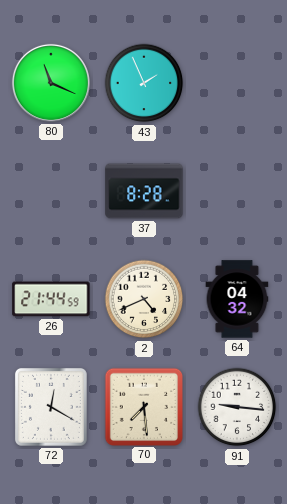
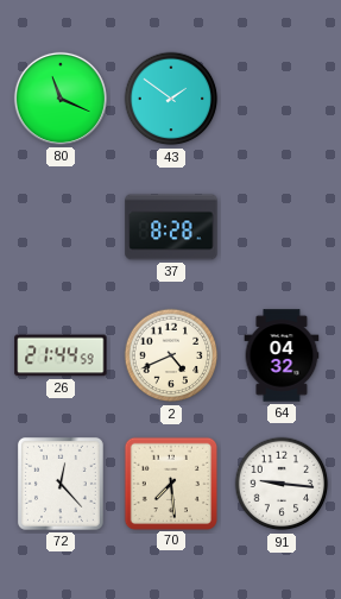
43: 1:56 -> 1:51
72: 12:20 -> 12:23
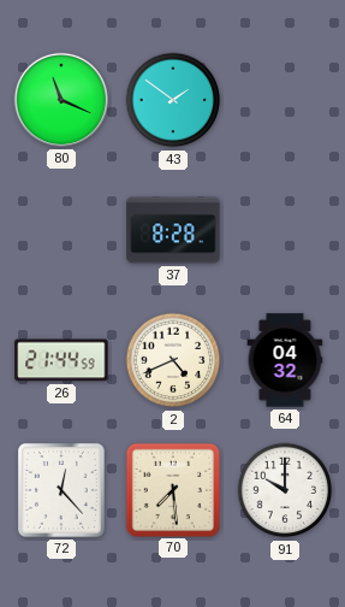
91: 9:16 -> 10:00
